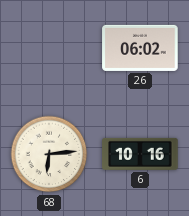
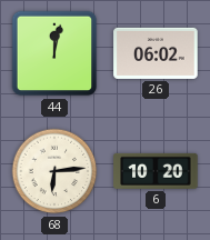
44: none -> 12:02
6: 10:16 -> 10:20
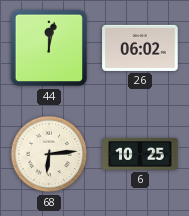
6: 10:20 -> 10:25
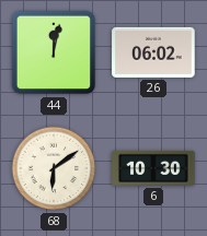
68: 6:14 -> 6:09
6: 10:25 -> 10:30
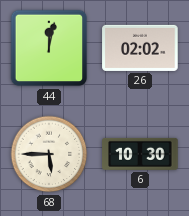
26: 06:02 -> 02:02
68: 6:09 -> 5:45
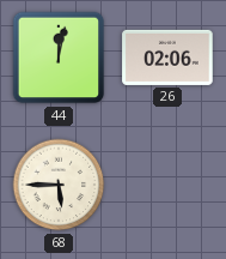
26: 02:02 -> 02:06
6: 10:30 -> none
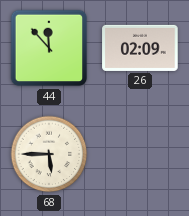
44: 12:02 -> 11:53
26: 02:06 -> 02:09
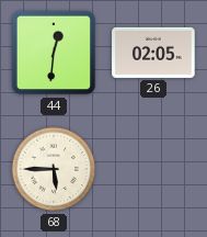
44: 11:53 -> 12:31
26: 02:09 -> 02:05
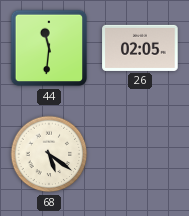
44: 12:31 -> 11:31
68: 5:45 -> 5:21
